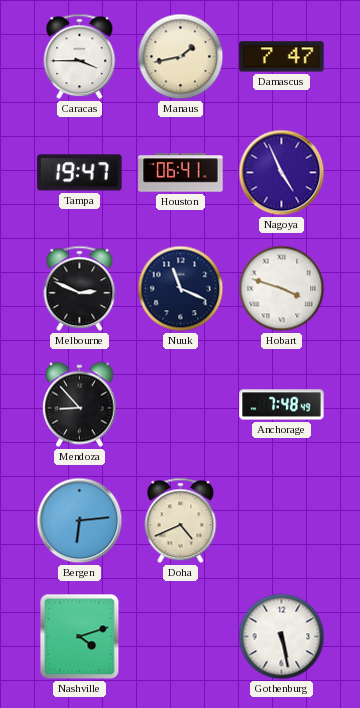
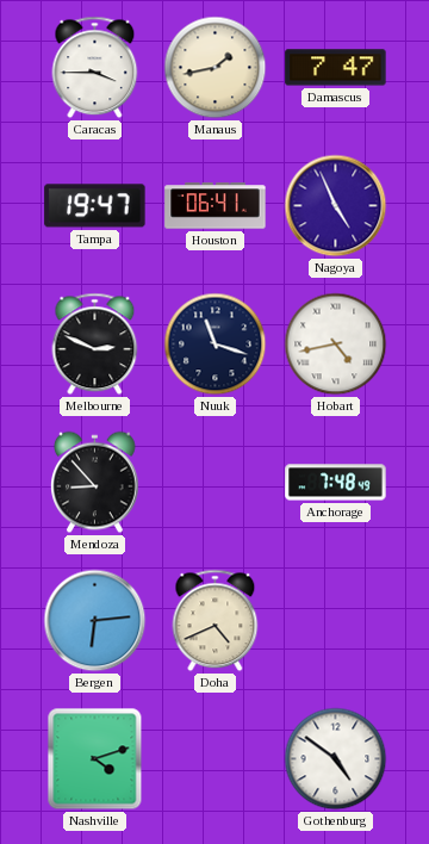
Nuuk: 11:19 -> 11:18
Hobart: 3:48 -> 4:43
Gothenburg: 5:28 -> 4:51
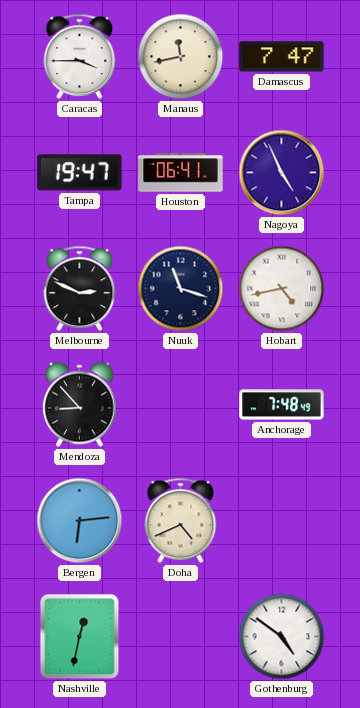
Manaus: 1:43 -> 11:43
Nashville: 4:12 -> 12:32
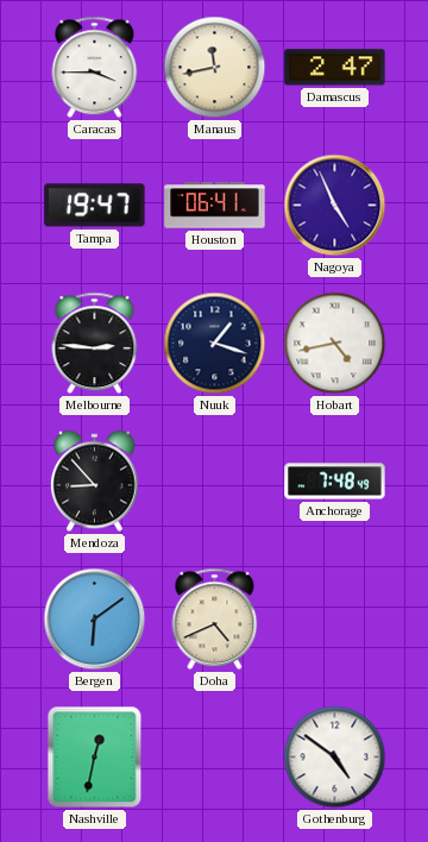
Damascus: 7:47 -> 2:47
Melbourne: 2:49 -> 2:46
Nuuk: 11:18 -> 1:18
Bergen: 6:14 -> 6:09
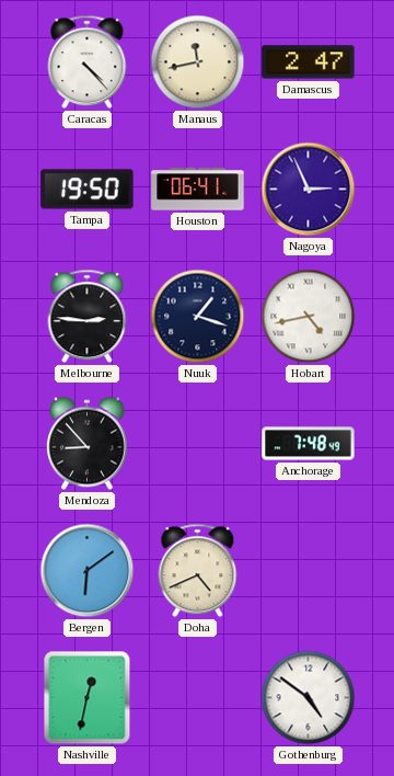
Caracas: 3:45 -> 4:23
Tampa: 19:47 -> 19:50
Nagoya: 4:56 -> 2:56
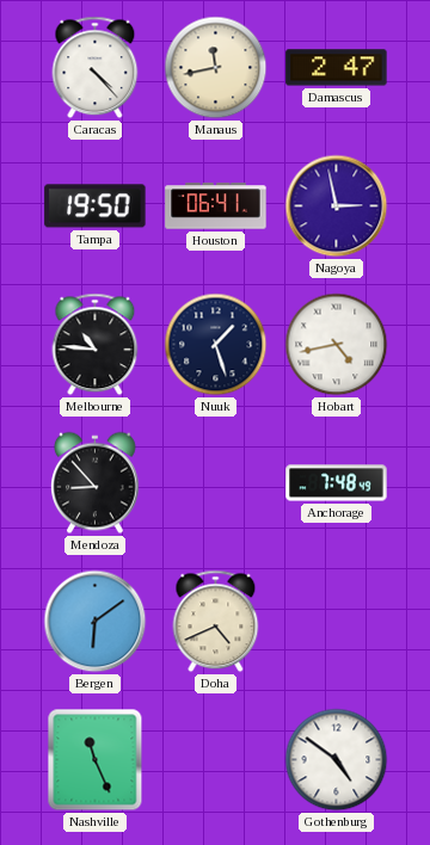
Nagoya: 2:56 -> 2:58
Melbourne: 2:46 -> 10:46
Nuuk: 1:18 -> 1:27
Nashville: 12:32 -> 11:26
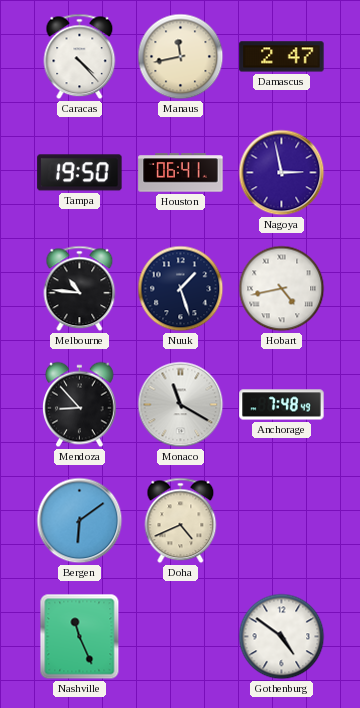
Monaco: none -> 11:20
